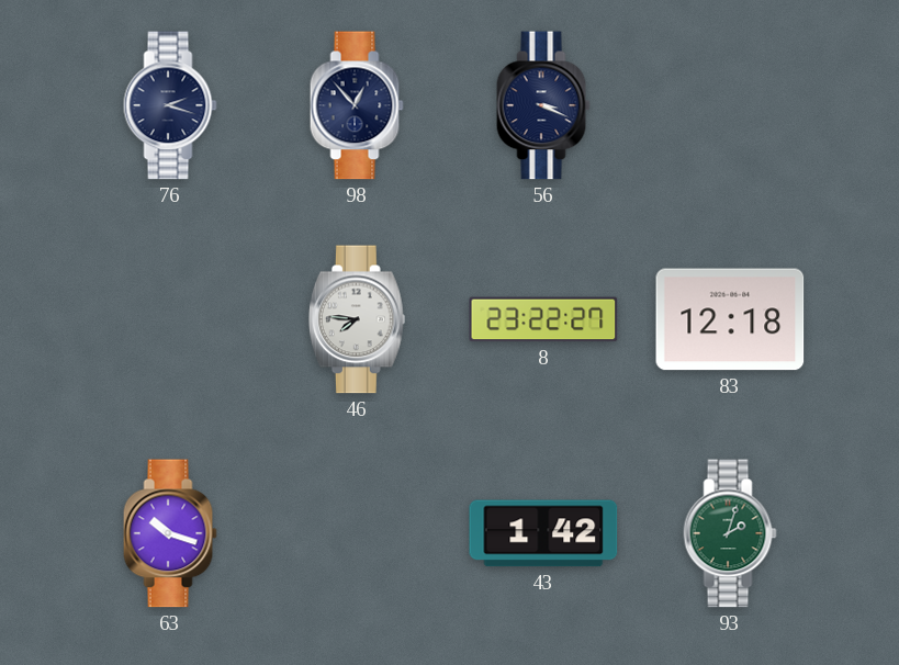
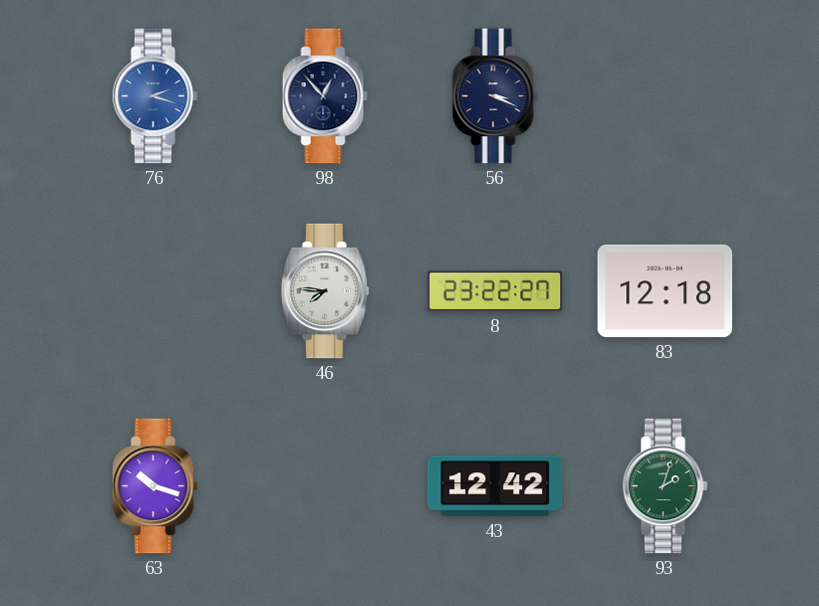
76 dial: navy -> blue
43: 1:42 -> 12:42
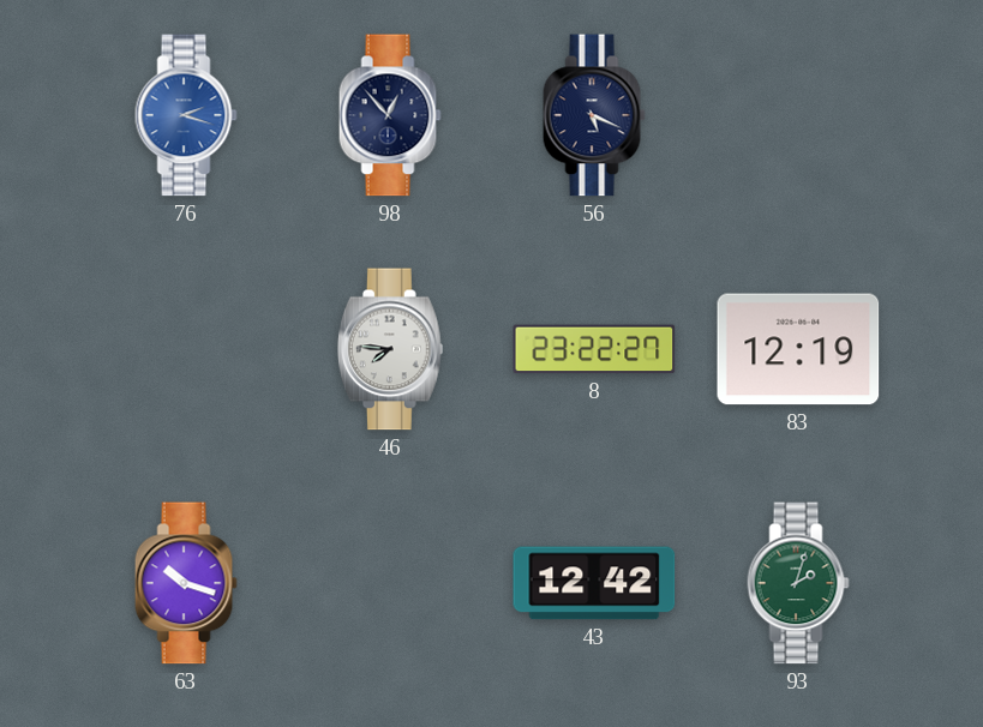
56: 3:19 -> 5:19
83: 12:18 -> 12:19
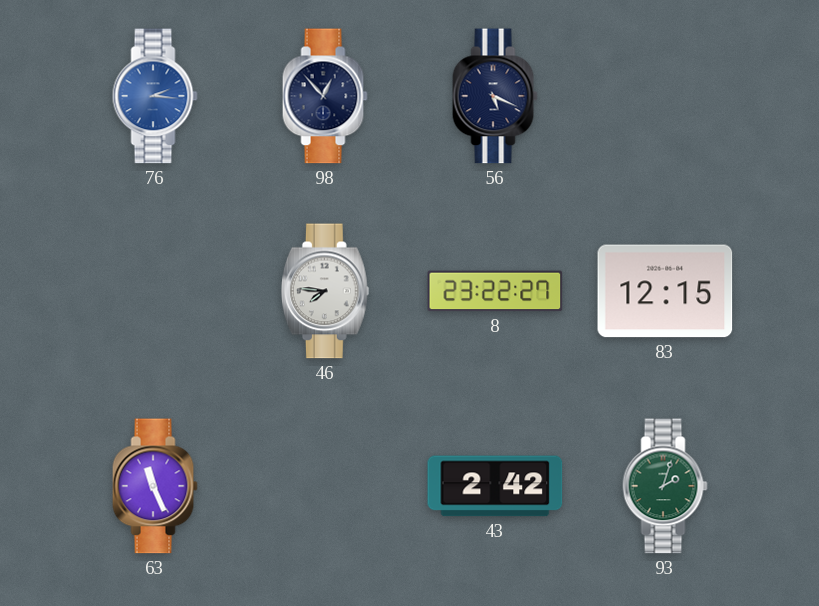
76: 2:18 -> 2:16
83: 12:19 -> 12:15
63: 10:18 -> 11:26
43: 12:42 -> 2:42
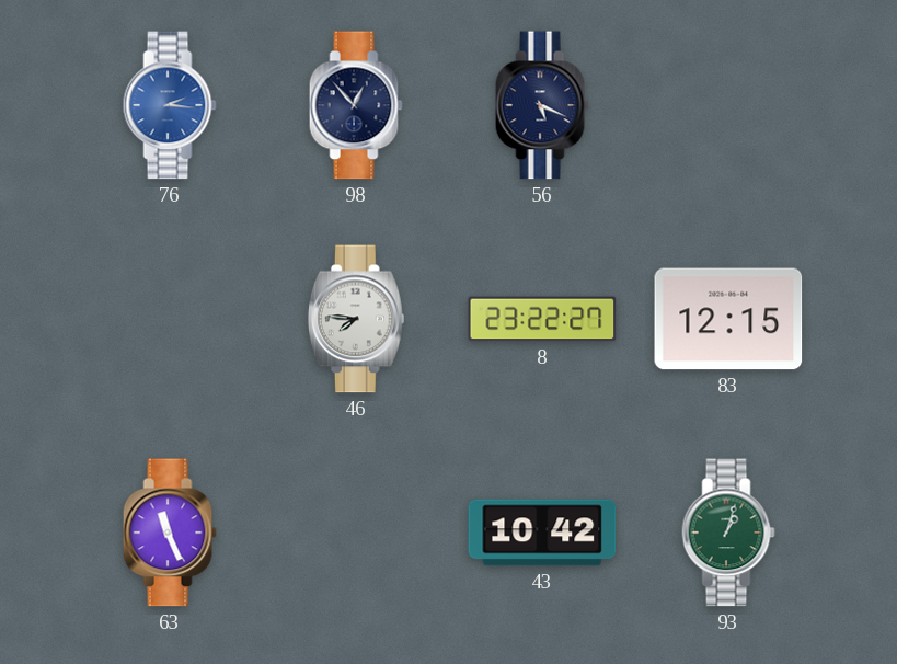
43: 2:42 -> 10:42
93: 2:03 -> 1:03
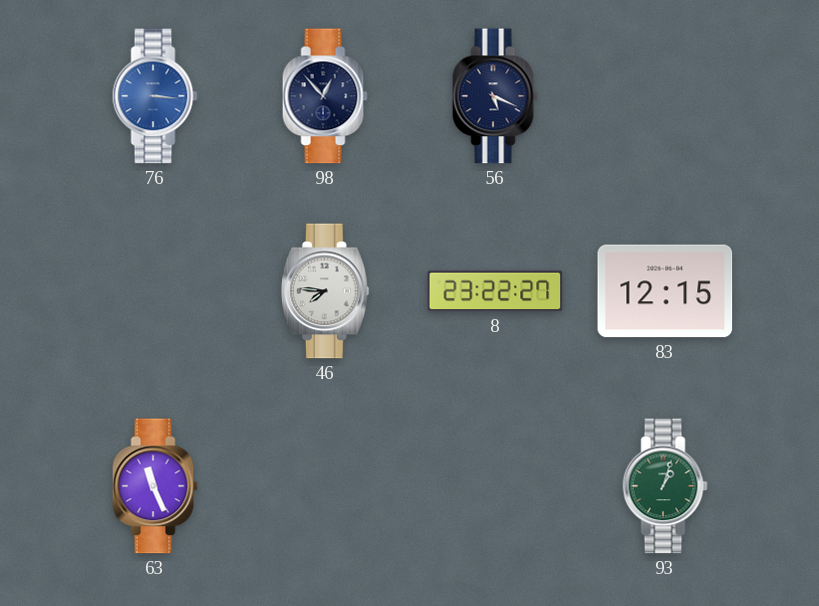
76: 2:16 -> 3:16
43: 10:42 -> none
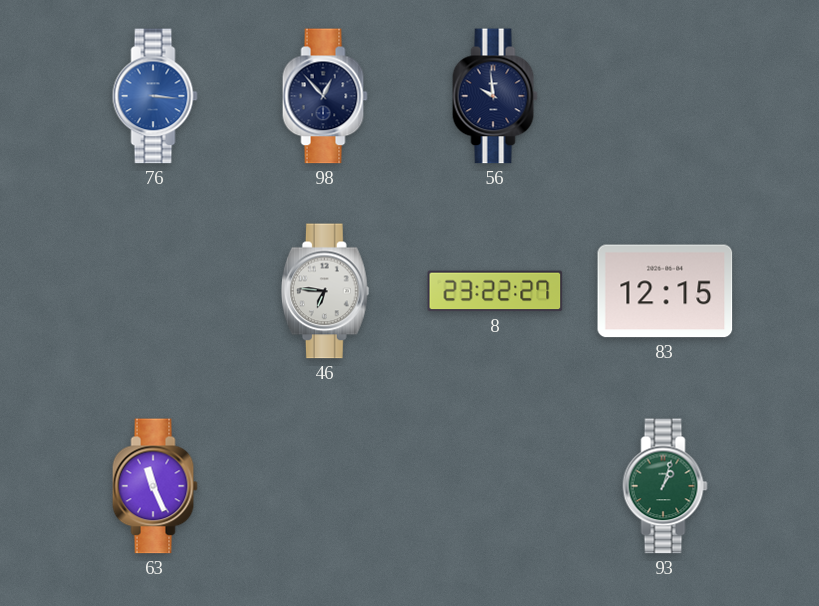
56: 5:19 -> 9:59
46: 7:46 -> 6:46
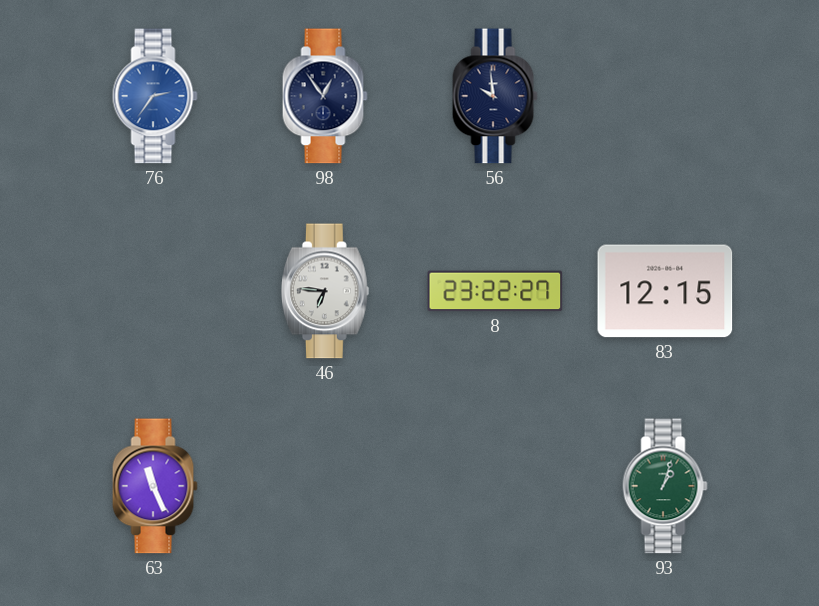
76: 3:16 -> 2:36
98: 12:53 -> 12:54
